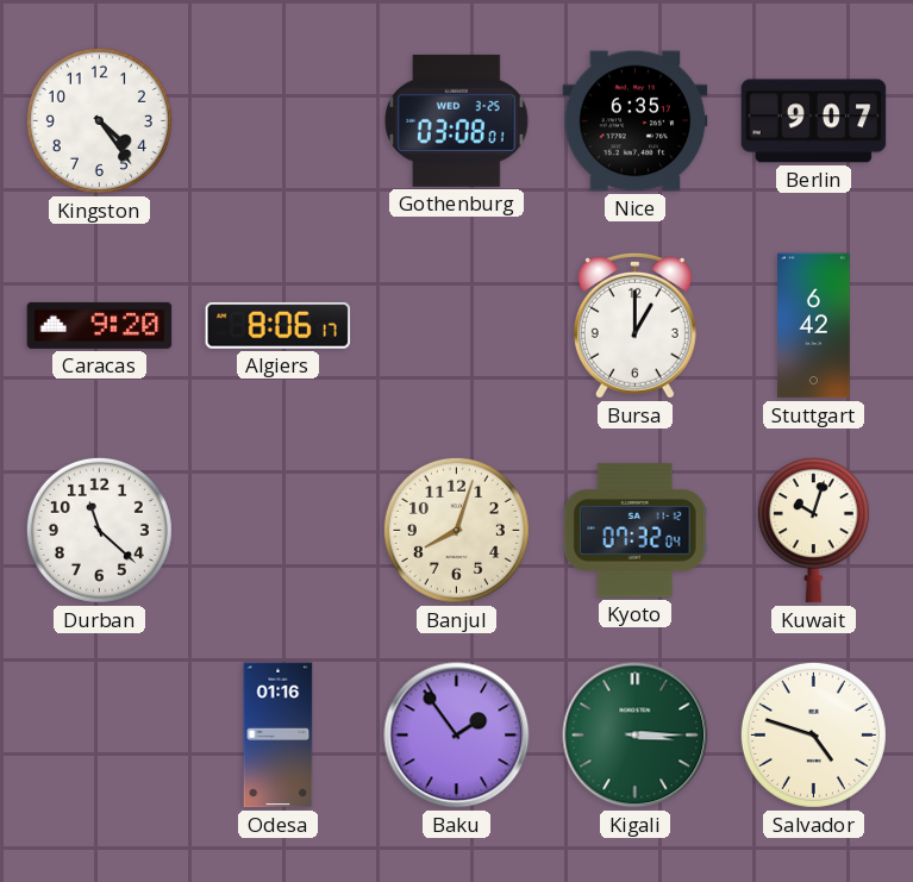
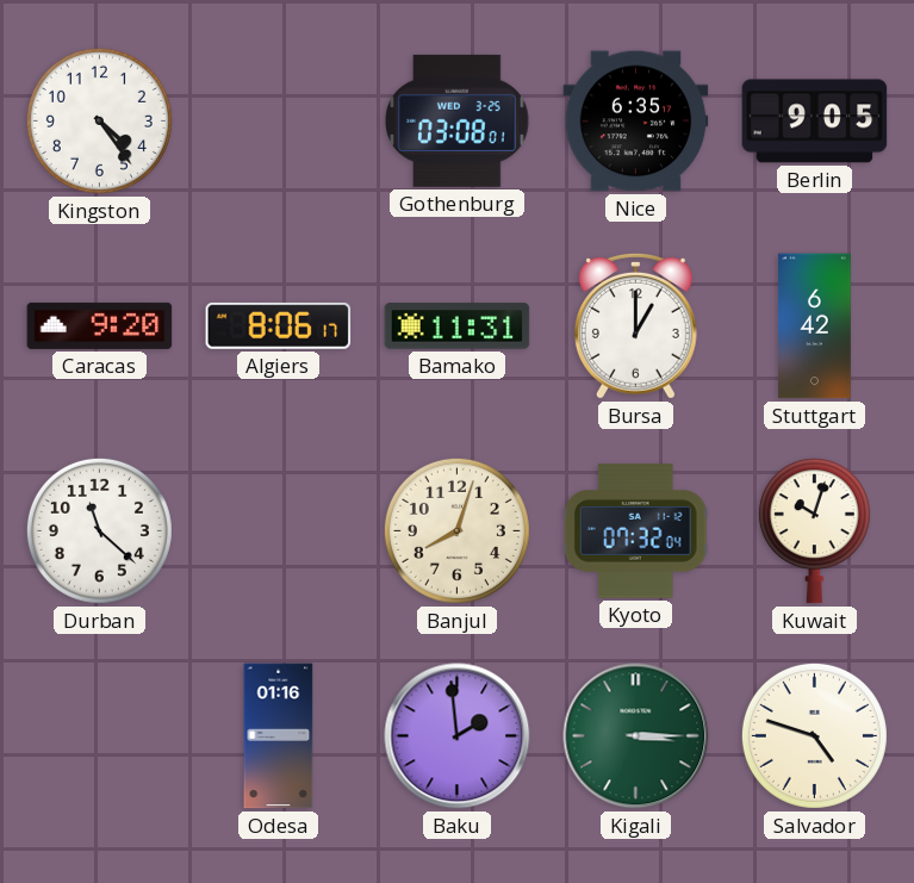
Berlin: 9:07 -> 9:05
Bamako: none -> 11:31
Baku: 1:54 -> 1:59
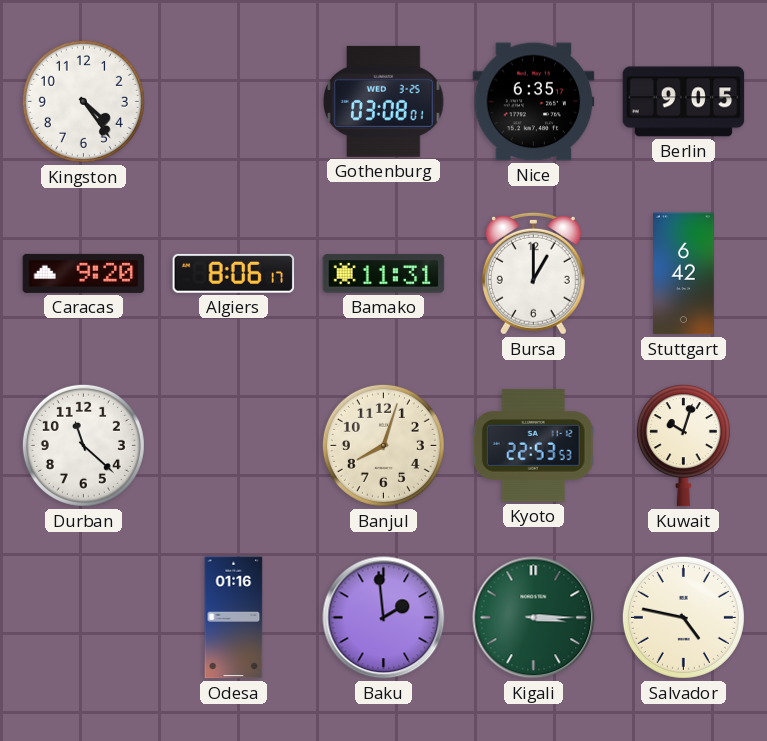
Kyoto: 07:32 -> 22:53
Salvador: 4:48 -> 4:47
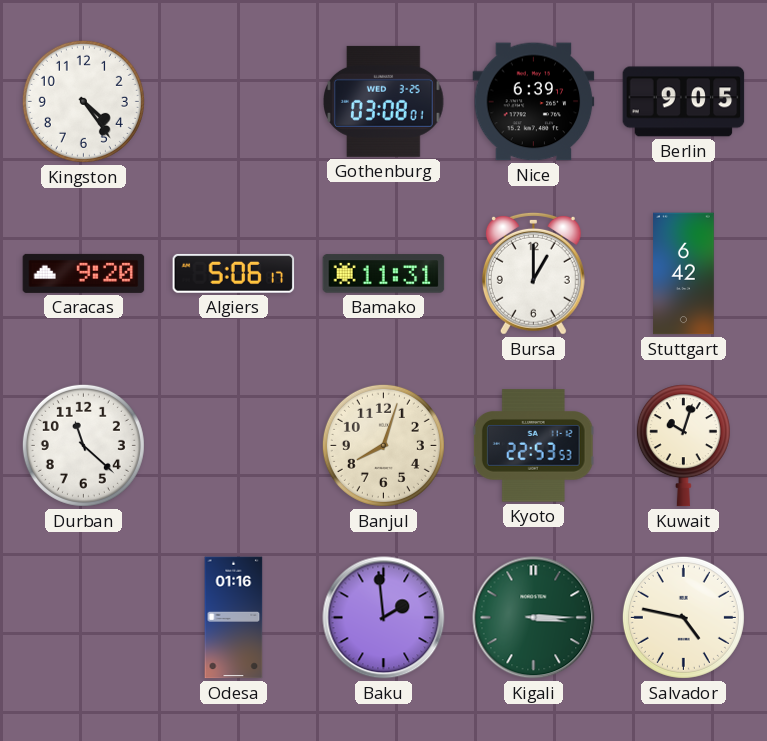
Nice: 6:35 -> 6:39
Algiers: 8:06 -> 5:06
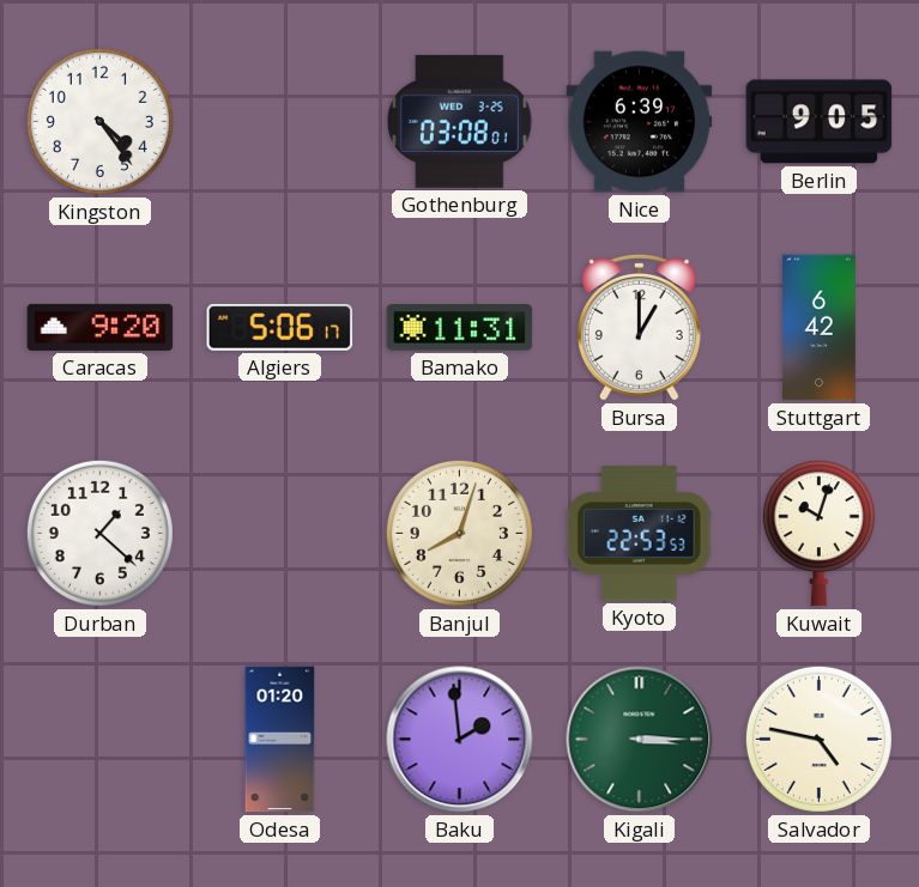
Durban: 11:22 -> 1:22
Odesa: 01:16 -> 01:20
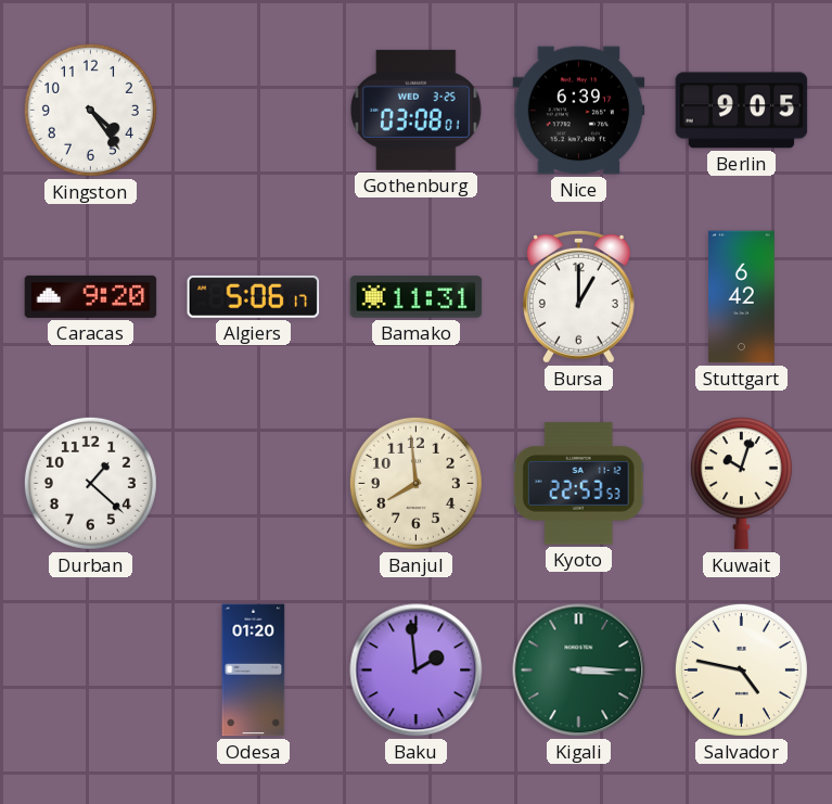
Banjul: 8:03 -> 7:59
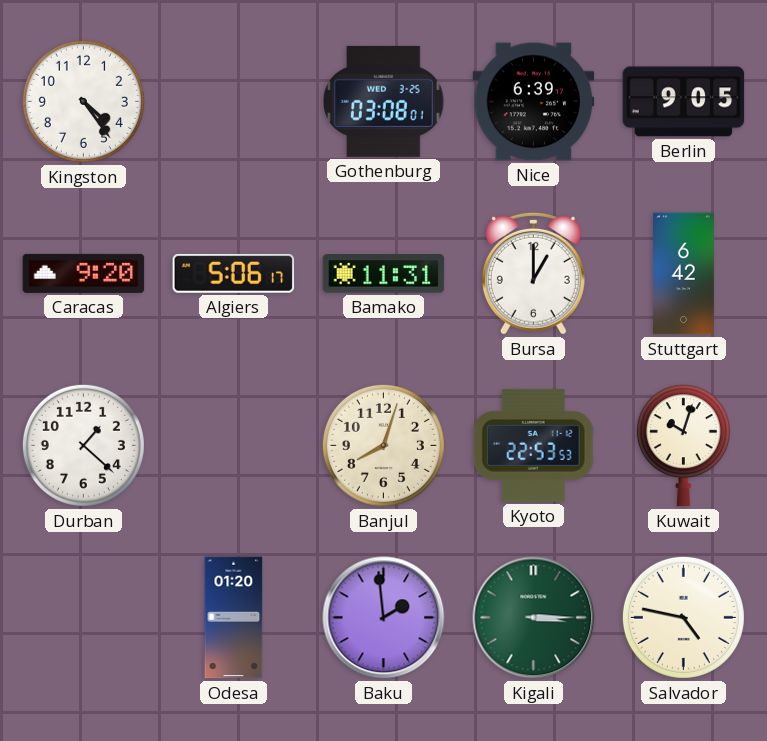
Banjul: 7:59 -> 8:03
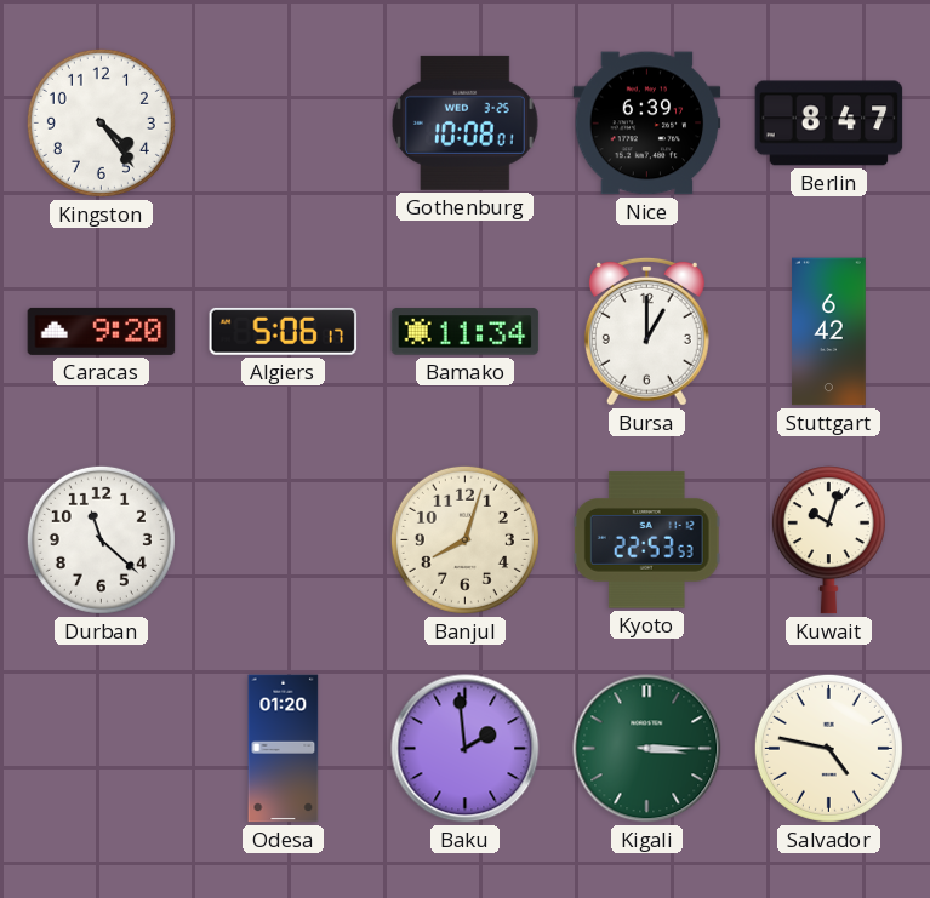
Gothenburg: 03:08 -> 10:08
Berlin: 9:05 -> 8:47
Bamako: 11:31 -> 11:34
Durban: 1:22 -> 11:22
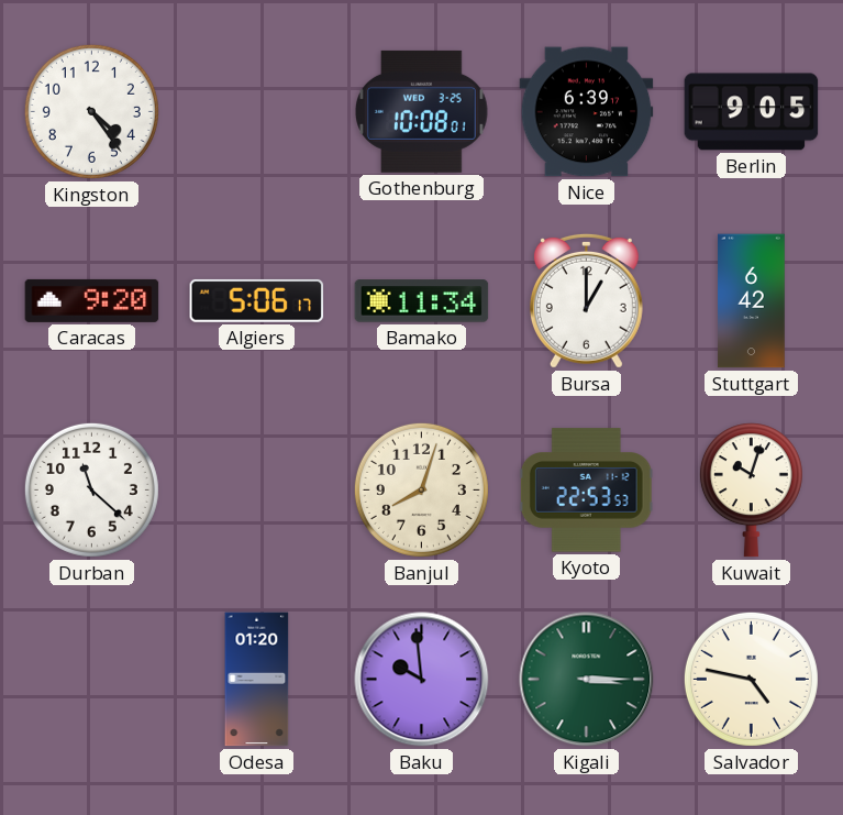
Berlin: 8:47 -> 9:05
Baku: 1:59 -> 9:59
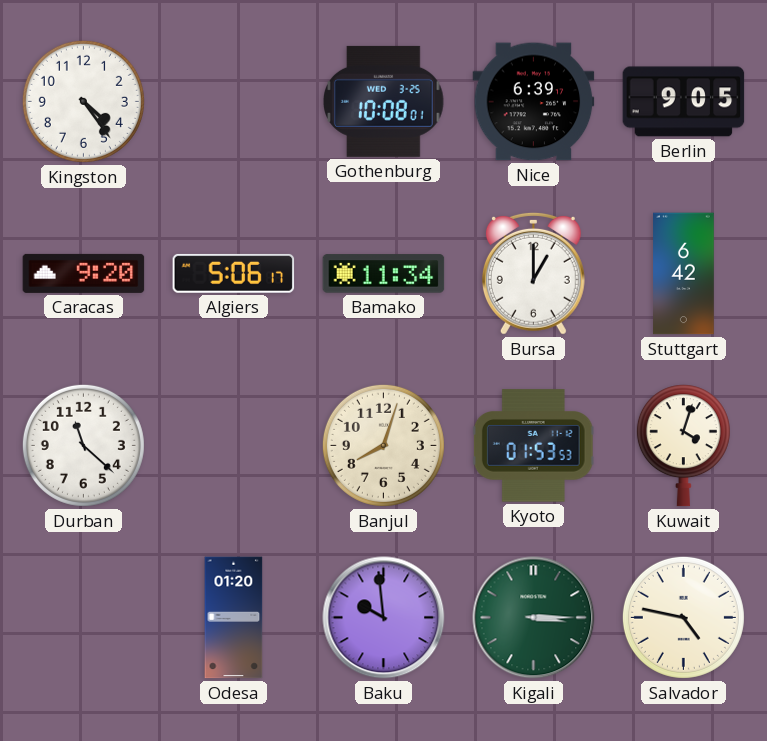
Kyoto: 22:53 -> 01:53
Kuwait: 10:03 -> 4:03
